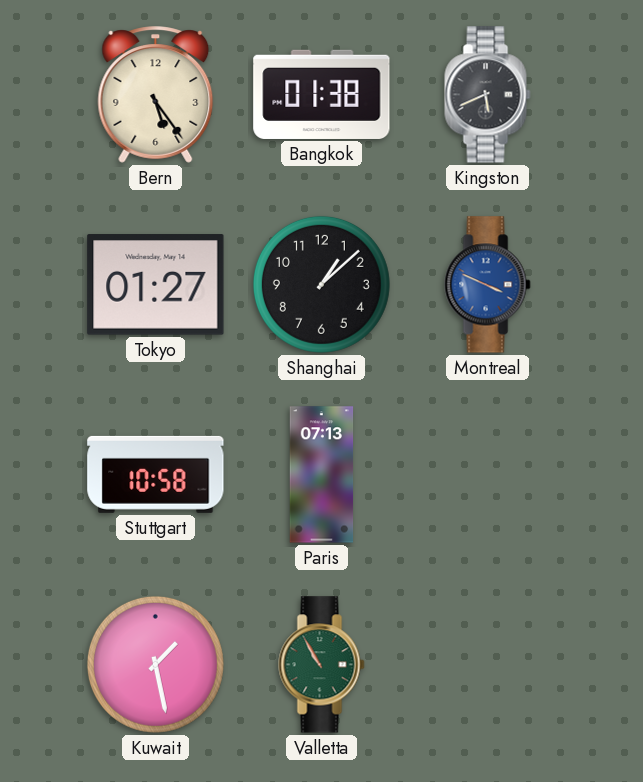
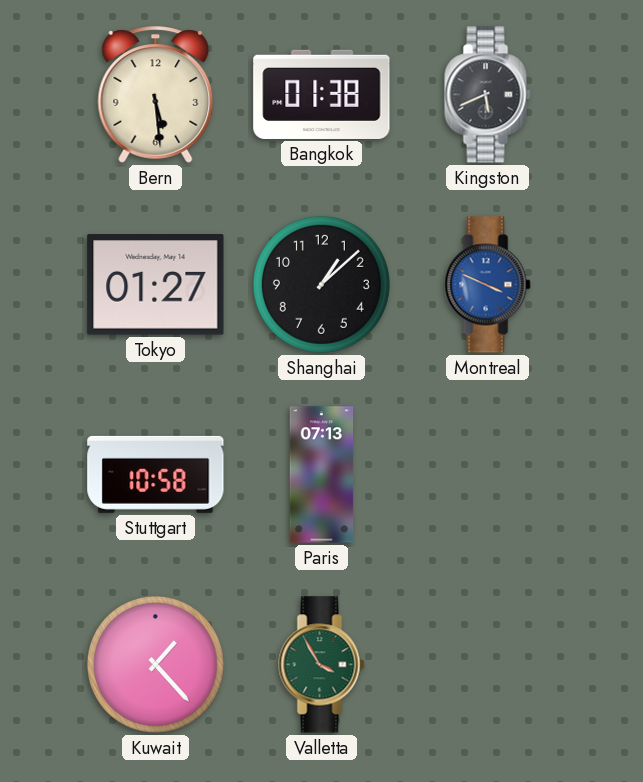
Bern: 5:24 -> 5:29
Kuwait: 1:28 -> 1:23
Valletta: 10:55 -> 3:55
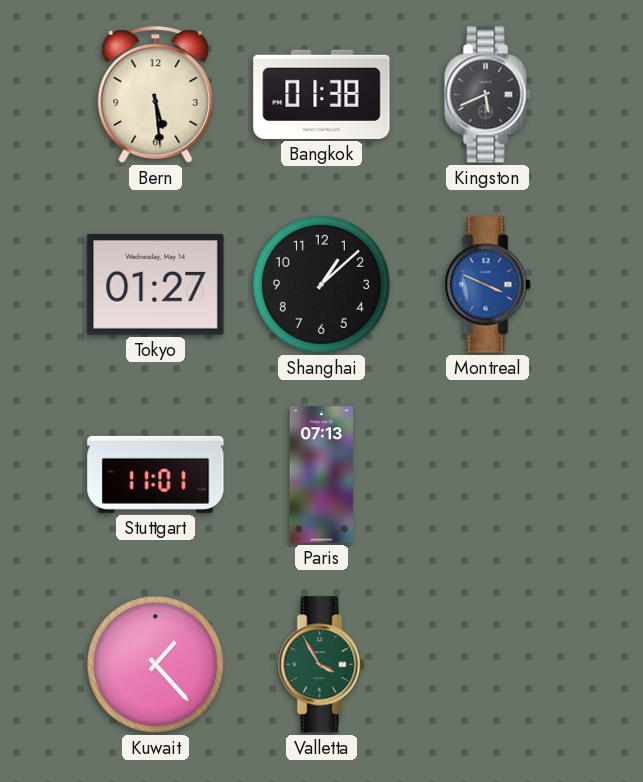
Stuttgart: 10:58 -> 11:01
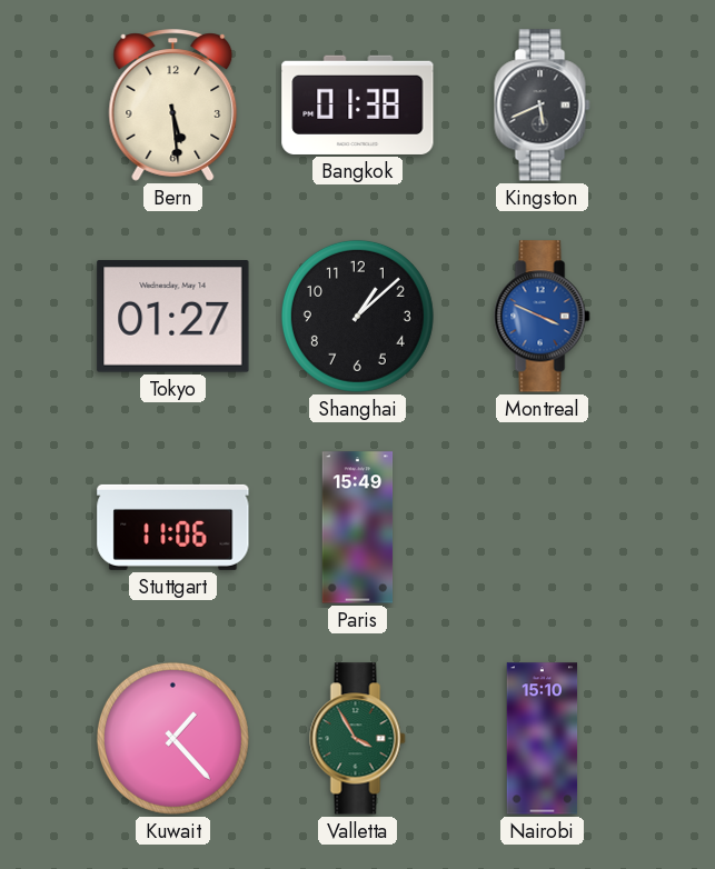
Stuttgart: 11:01 -> 11:06
Paris: 07:13 -> 15:49
Nairobi: none -> 15:10
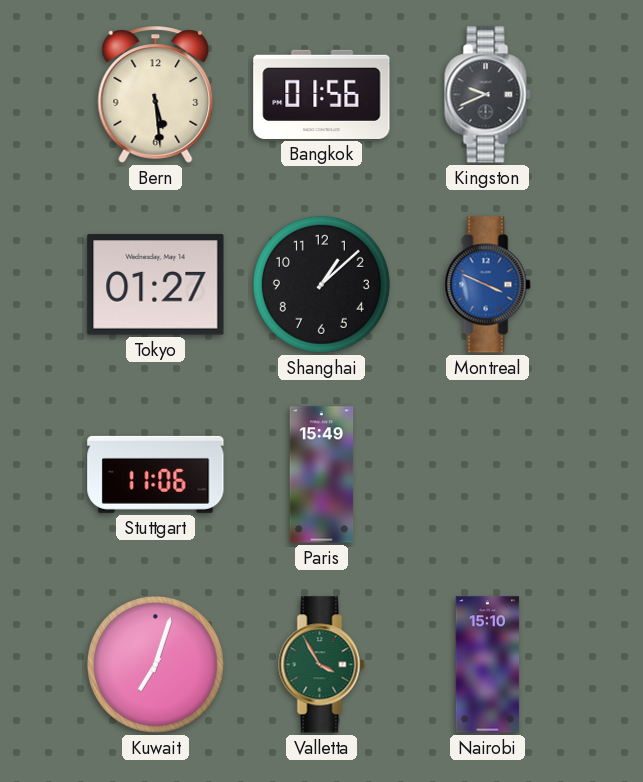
Bangkok: 01:38 -> 01:56
Kingston: 5:41 -> 9:41
Kuwait: 1:23 -> 7:03
